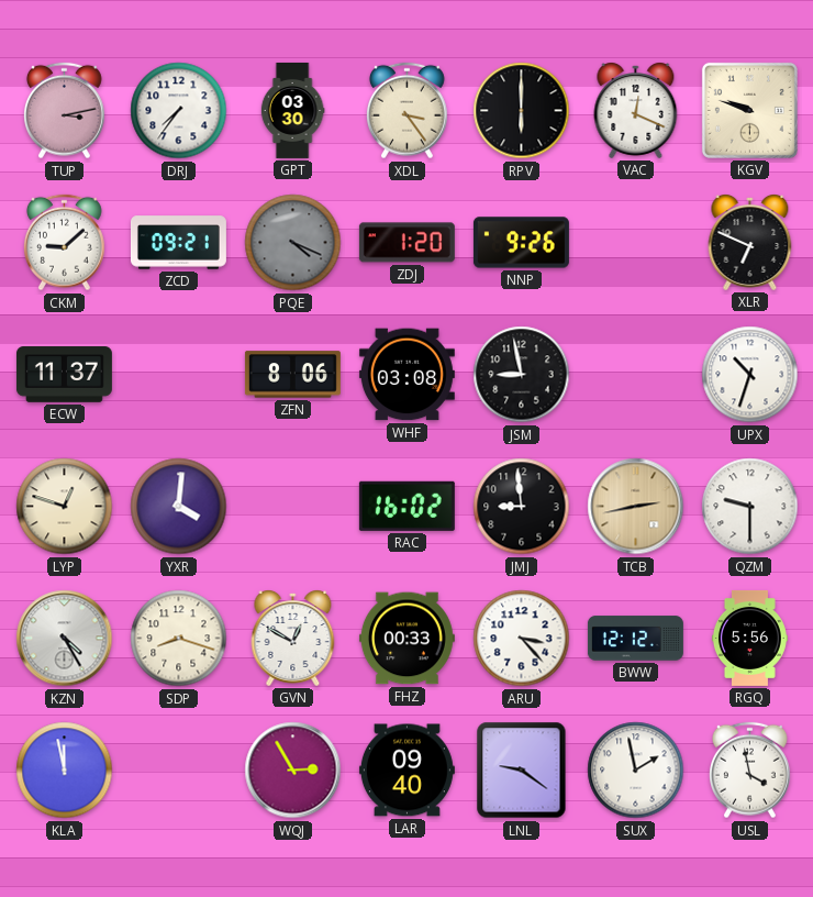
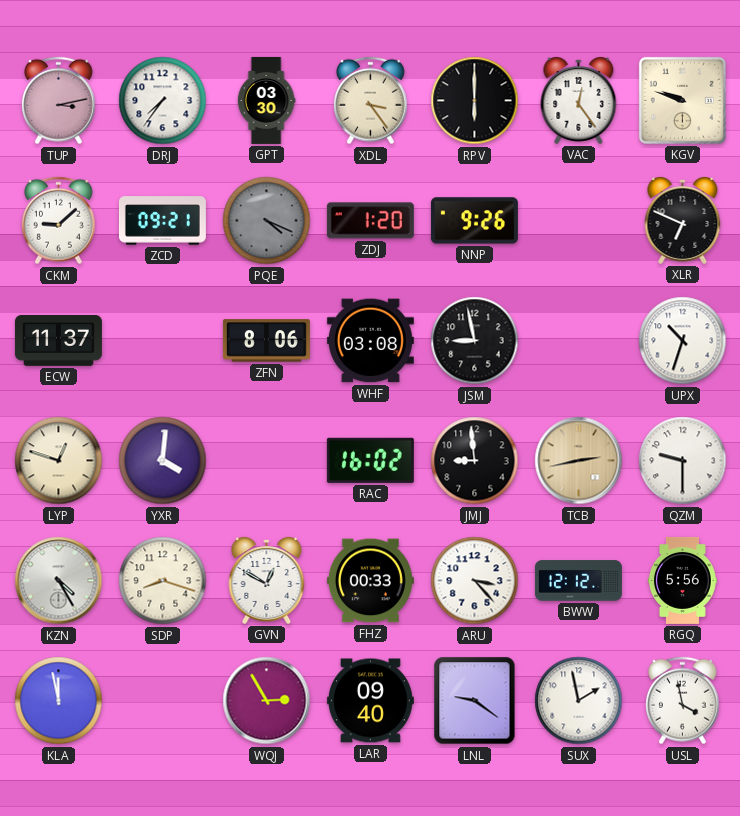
VAC: 12:19 -> 12:24
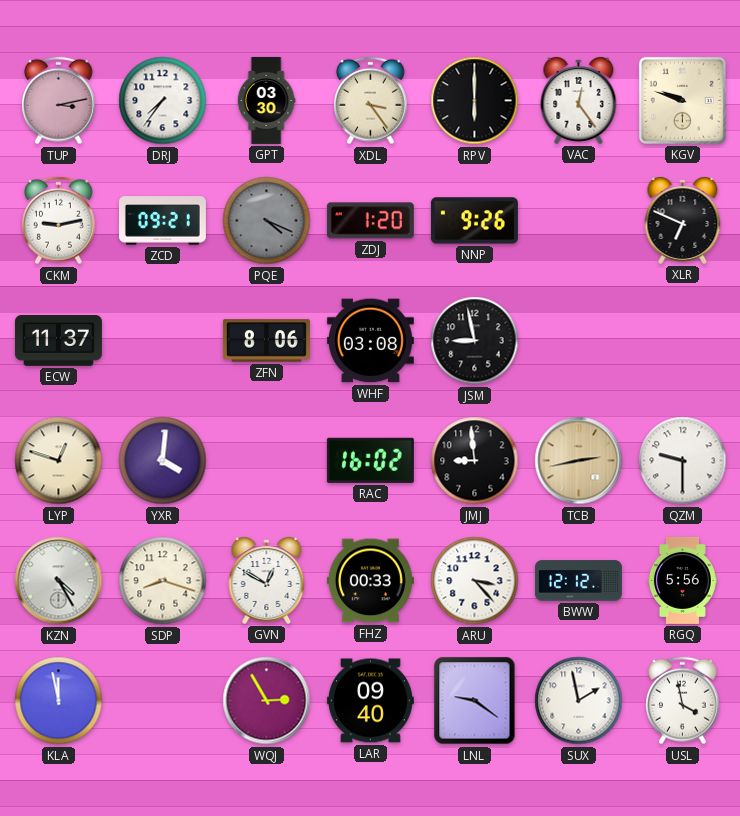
CKM: 9:08 -> 9:13
UPX: 10:33 -> none
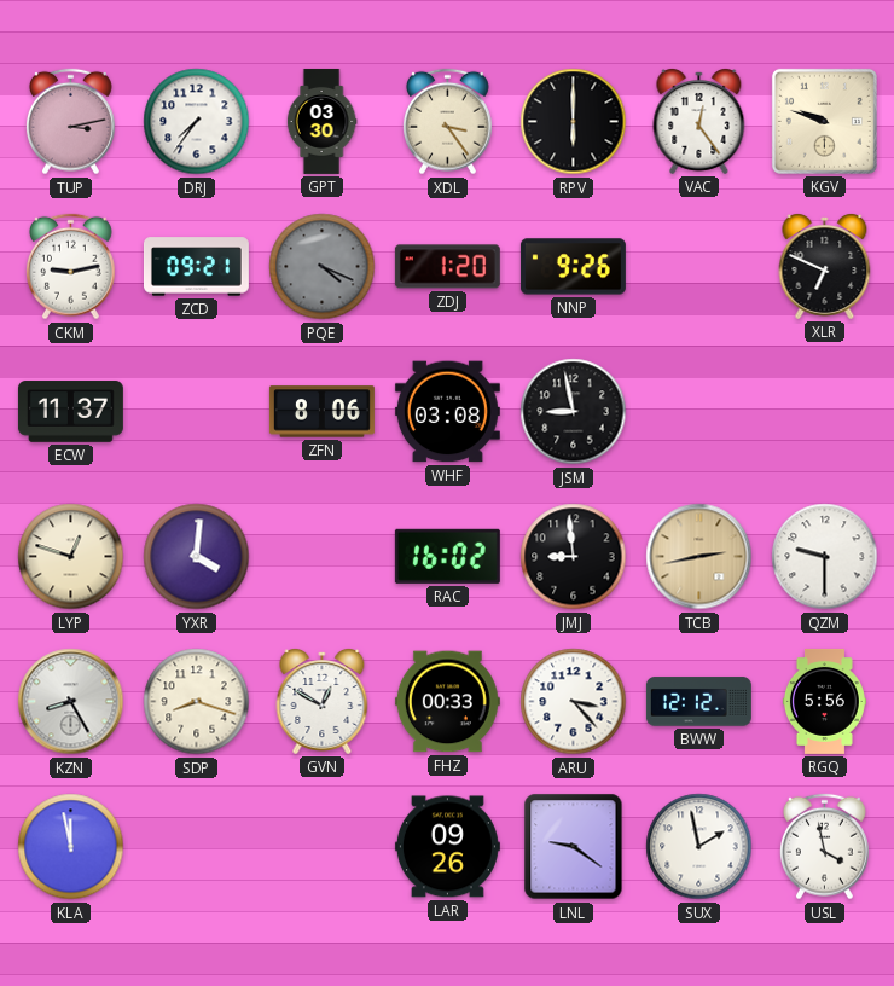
KZN: 4:25 -> 8:25
WQJ: 2:55 -> none
LAR: 09:40 -> 09:26
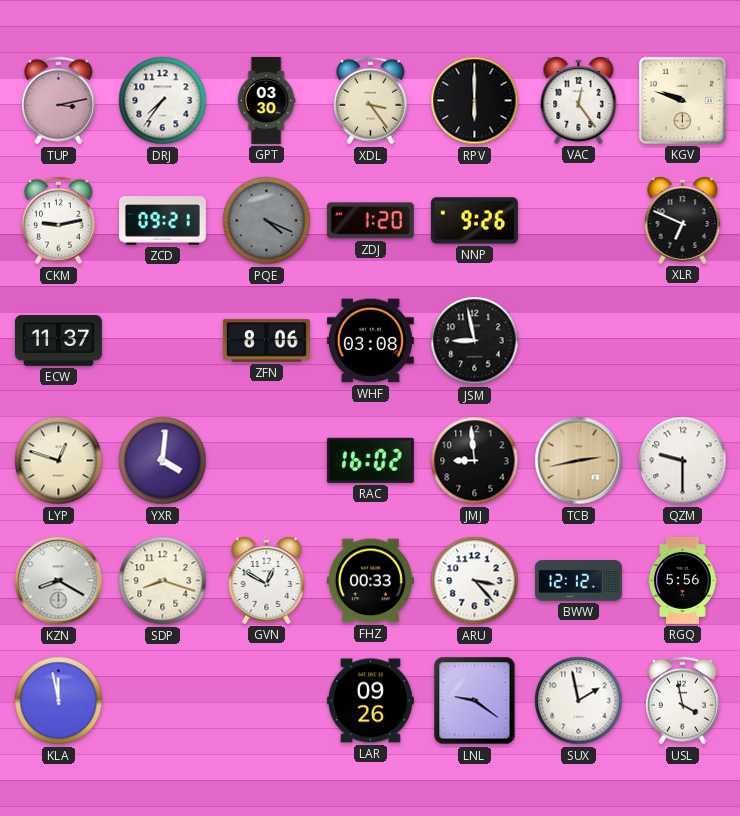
KZN: 8:25 -> 8:20
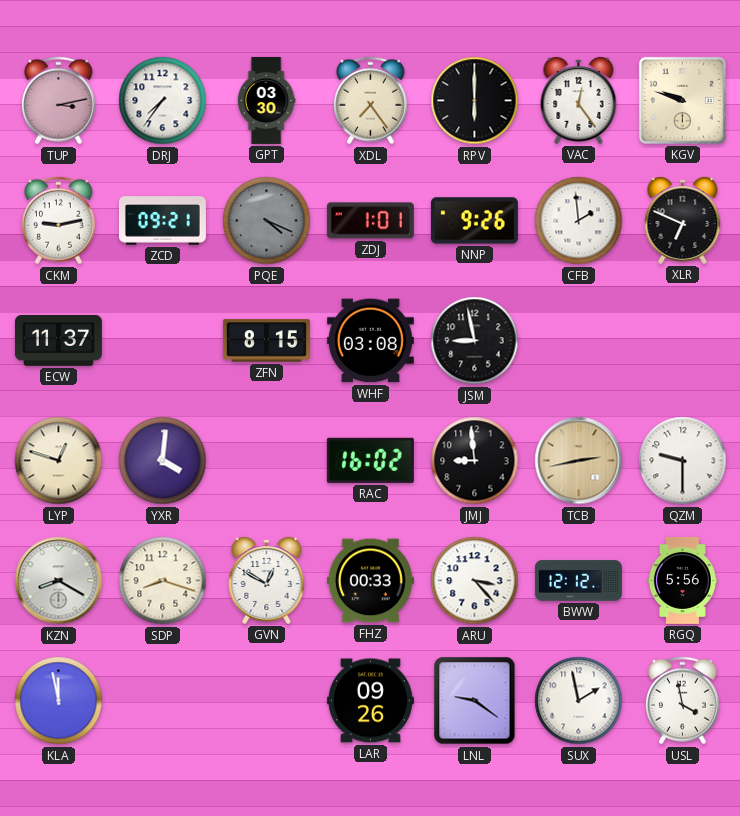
XDL: 3:24 -> 7:24
ZDJ: 1:20 -> 1:01
CFB: none -> 1:59
ZFN: 8:06 -> 8:15
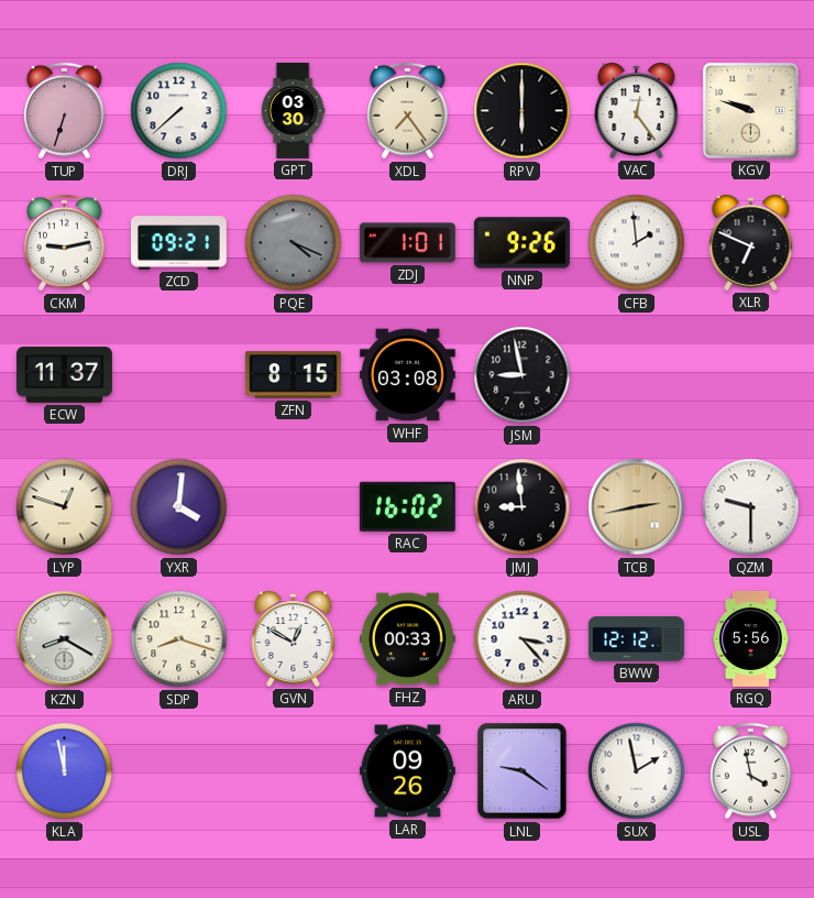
TUP: 3:13 -> 6:33
DRJ: 7:36 -> 7:38
